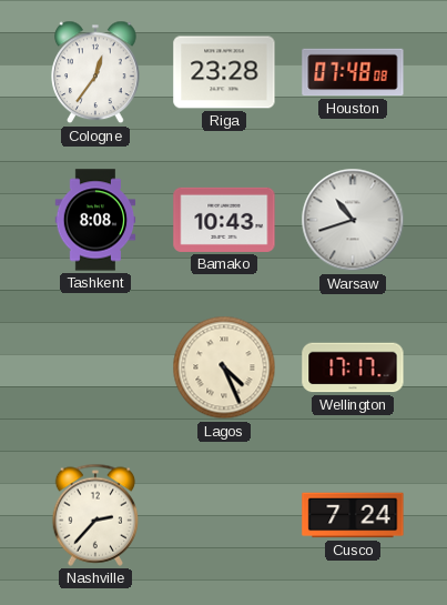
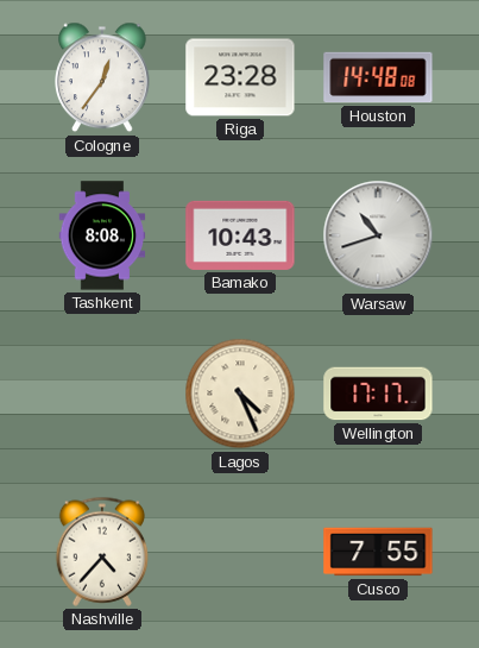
Houston: 07:48 -> 14:48
Nashville: 2:37 -> 4:37
Cusco: 7:24 -> 7:55
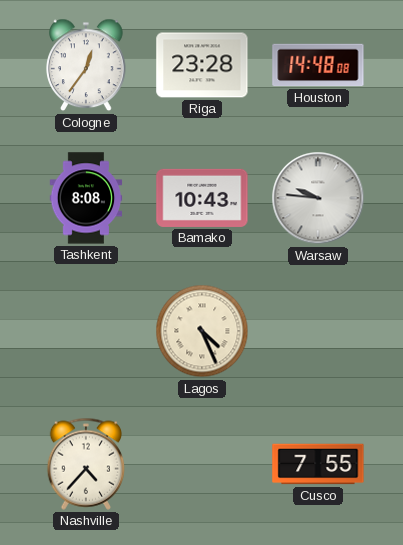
Warsaw: 10:42 -> 9:46
Wellington: 17:17 -> none
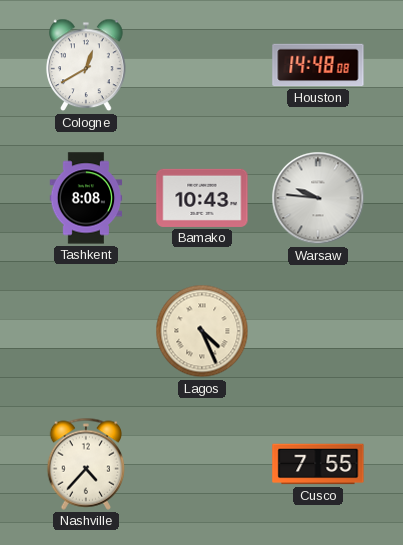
Cologne: 12:36 -> 12:40
Riga: 23:28 -> none
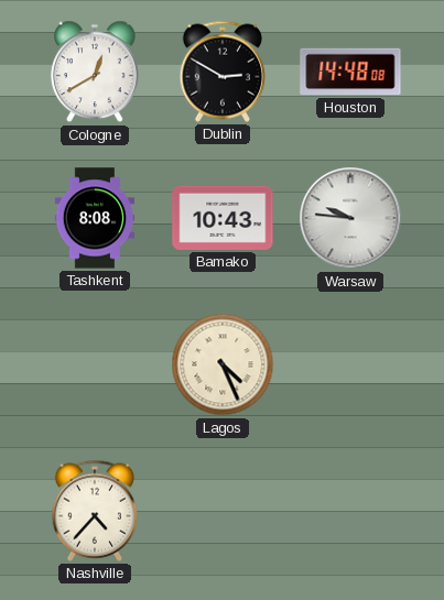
Dublin: none -> 2:50
Cusco: 7:55 -> none
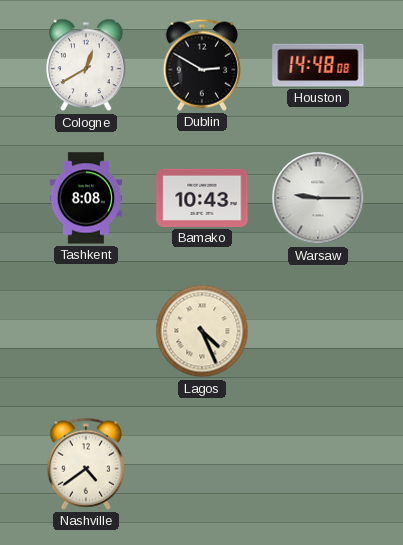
Warsaw: 9:46 -> 9:15
Nashville: 4:37 -> 4:39
